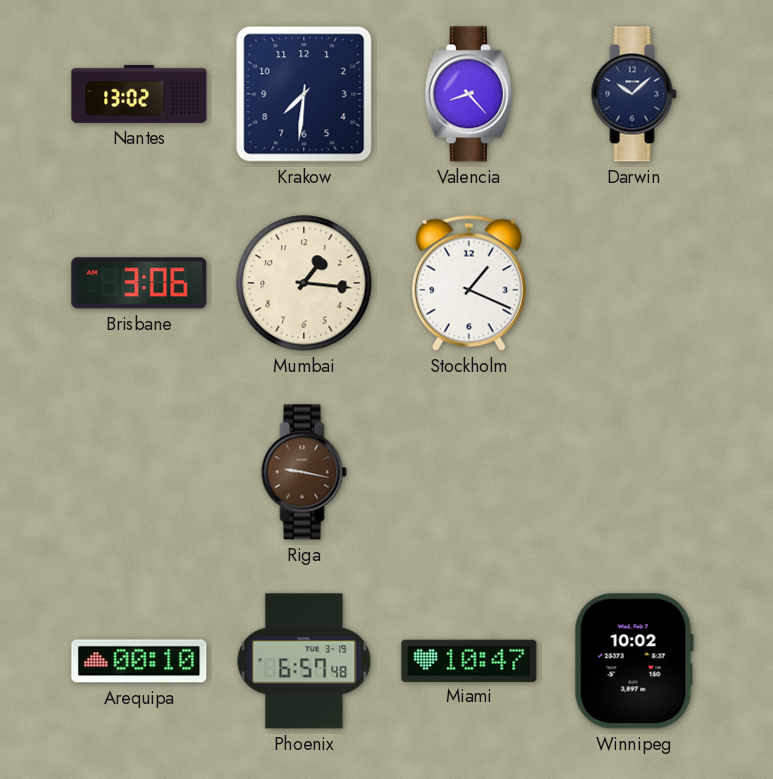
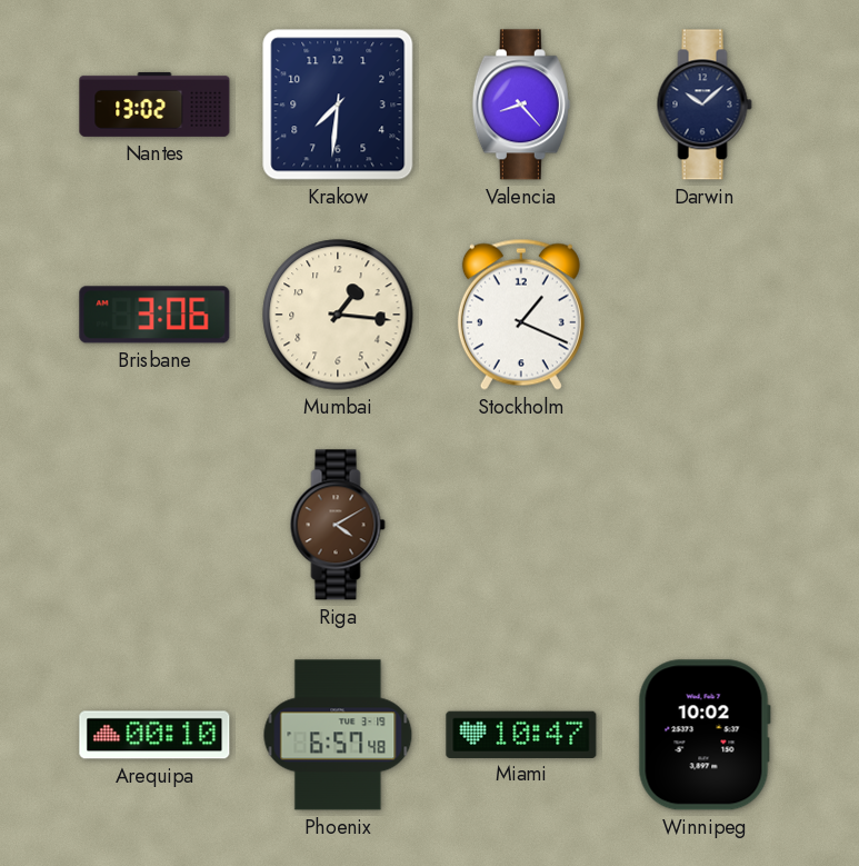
Riga: 9:17 -> 4:10
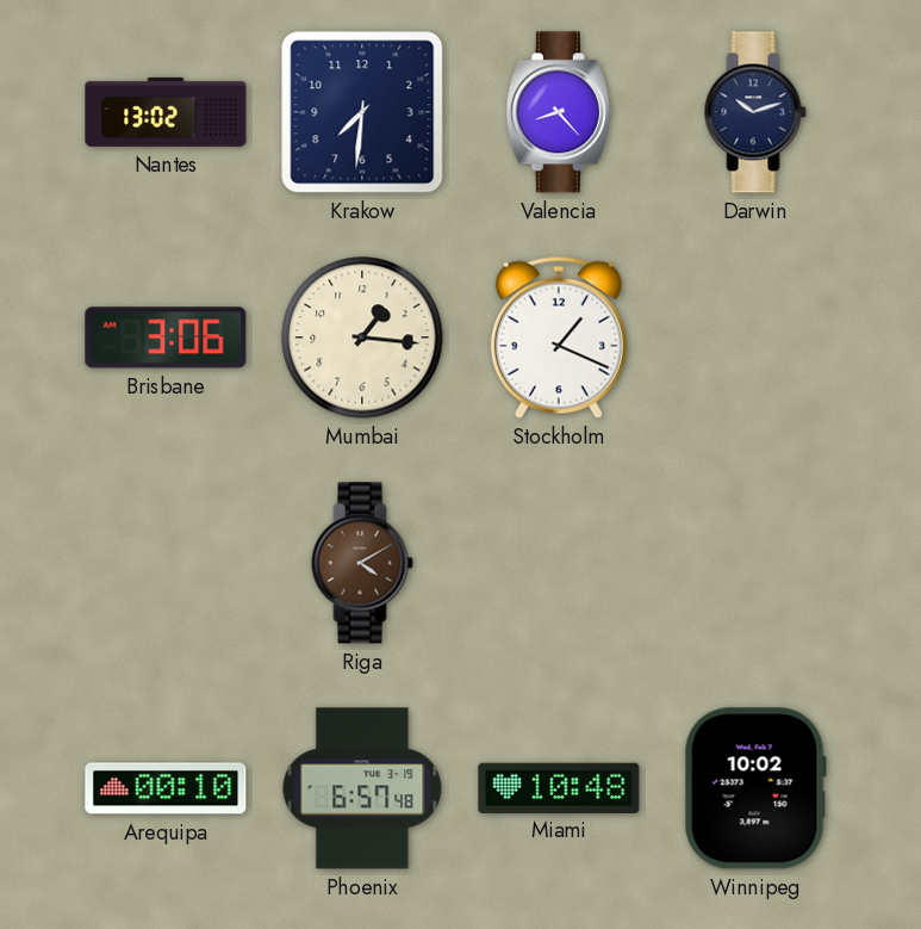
Darwin: 10:08 -> 10:12
Miami: 10:47 -> 10:48
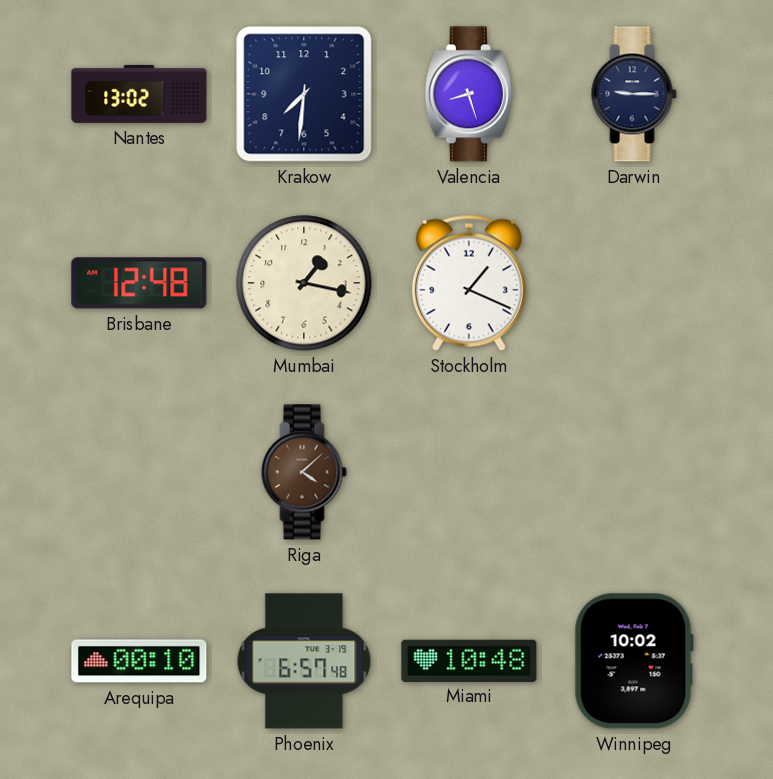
Valencia: 8:23 -> 8:27
Darwin: 10:12 -> 9:15
Brisbane: 3:06 -> 12:48
Mumbai: 1:16 -> 1:17
Riga: 4:10 -> 4:08
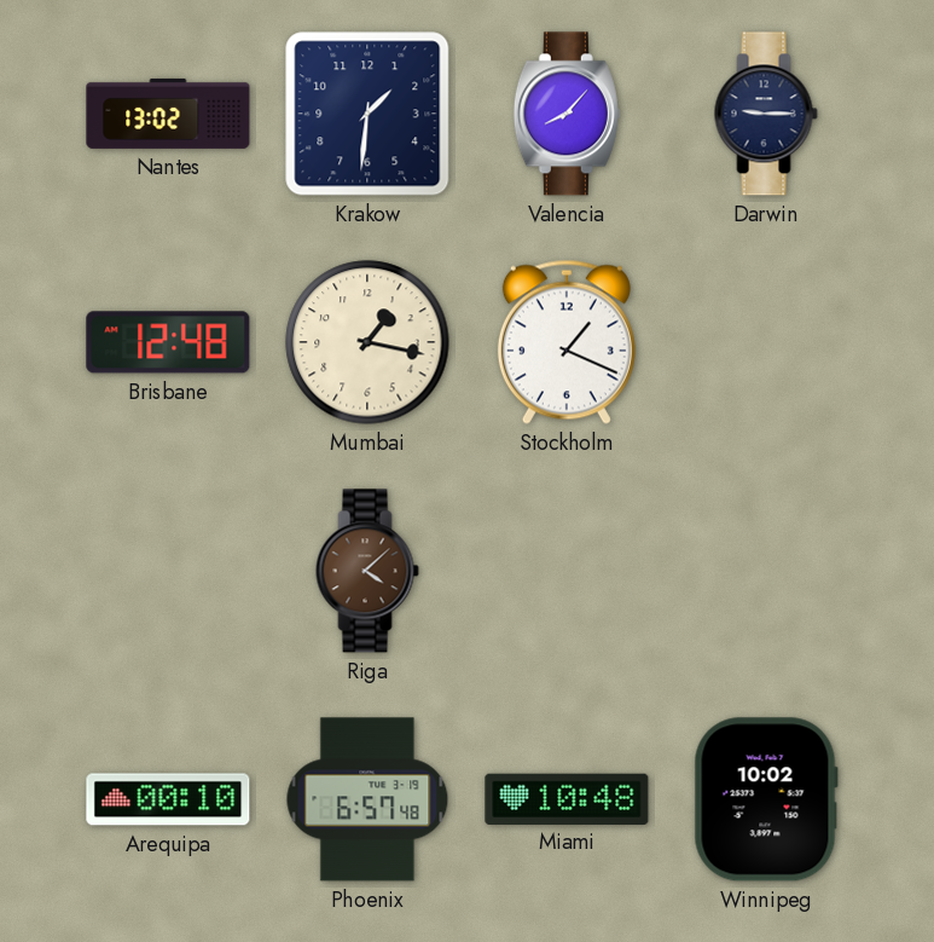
Krakow: 7:31 -> 1:31
Valencia: 8:27 -> 8:07
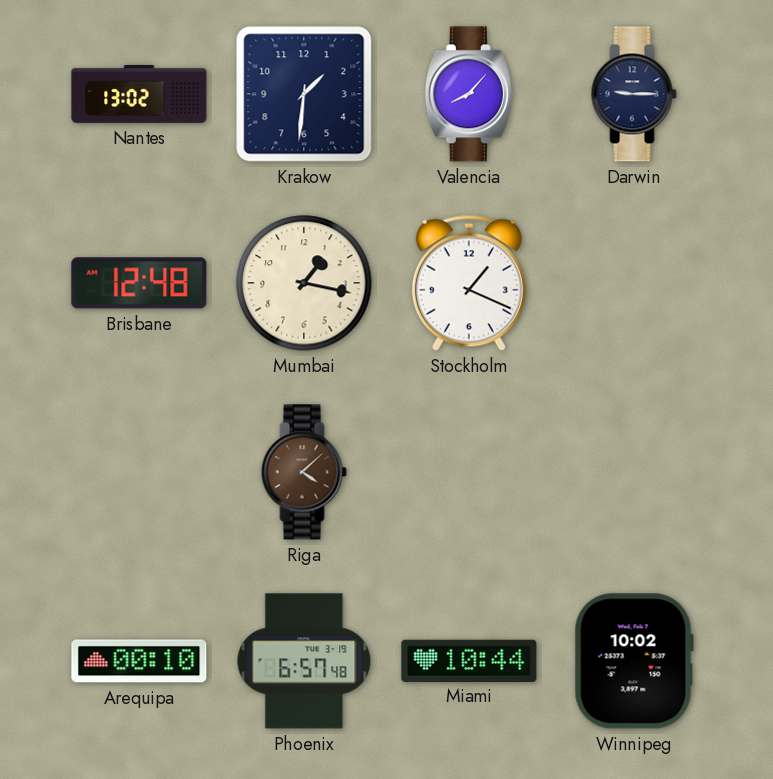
Miami: 10:48 -> 10:44
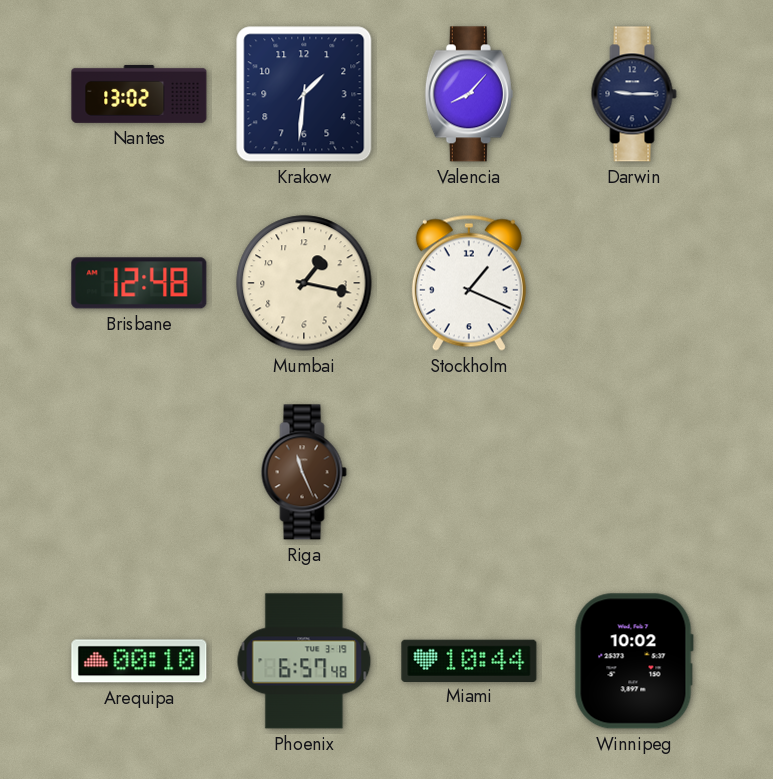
Riga: 4:08 -> 11:26
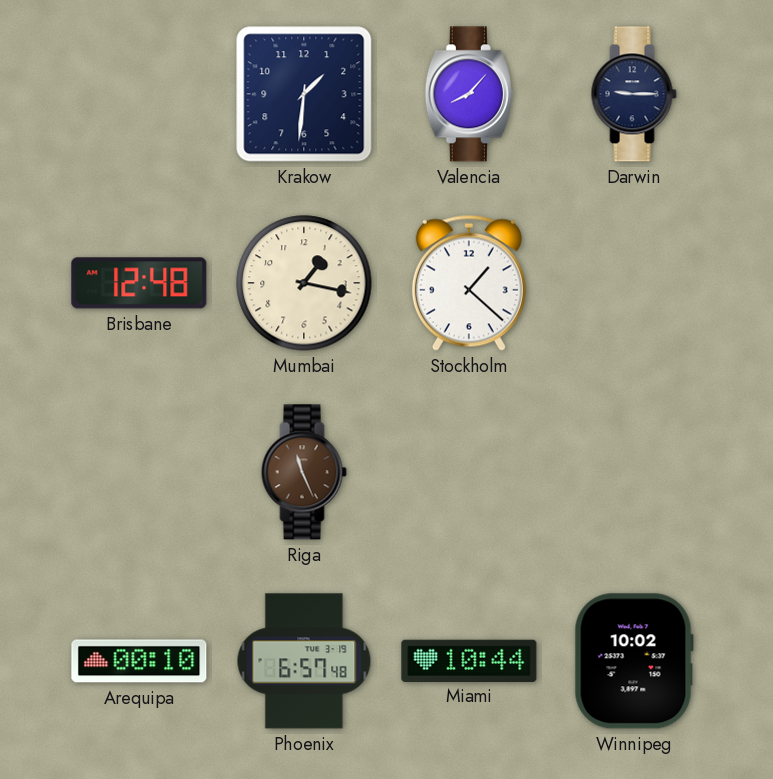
Nantes: 13:02 -> none
Stockholm: 1:19 -> 1:22
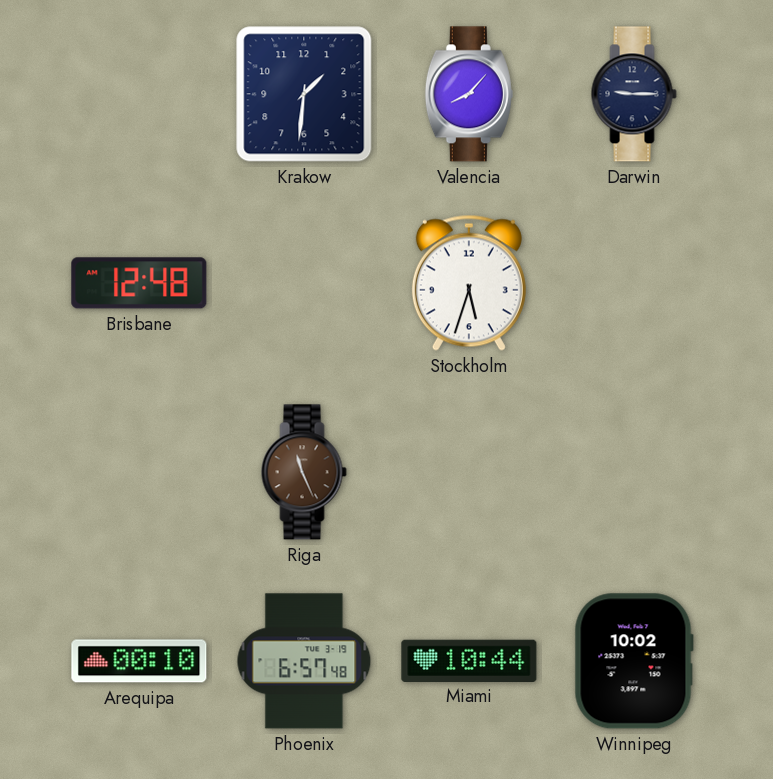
Mumbai: 1:17 -> none
Stockholm: 1:22 -> 5:33
